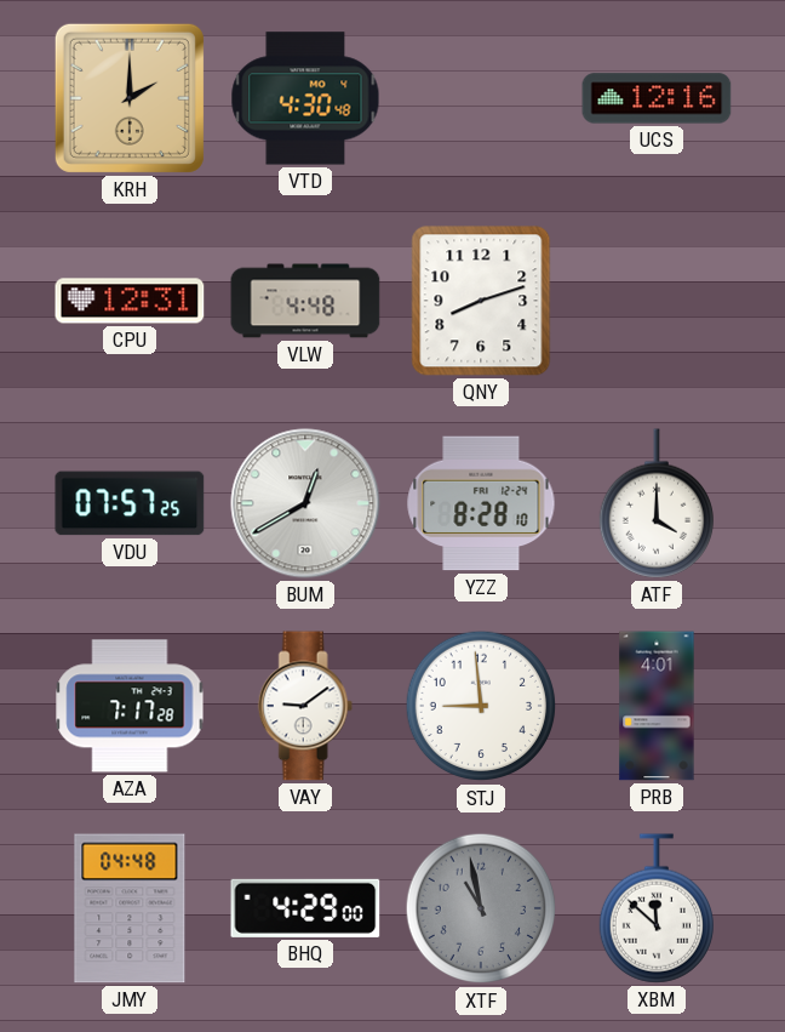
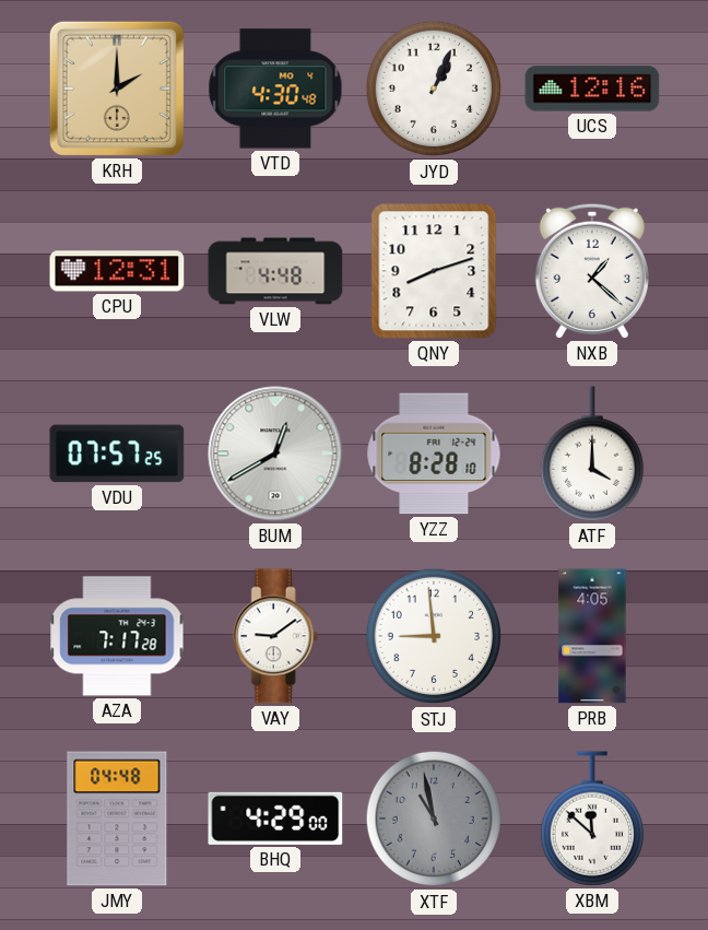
JYD: none -> 1:04
NXB: none -> 1:22
PRB: 4:01 -> 4:05
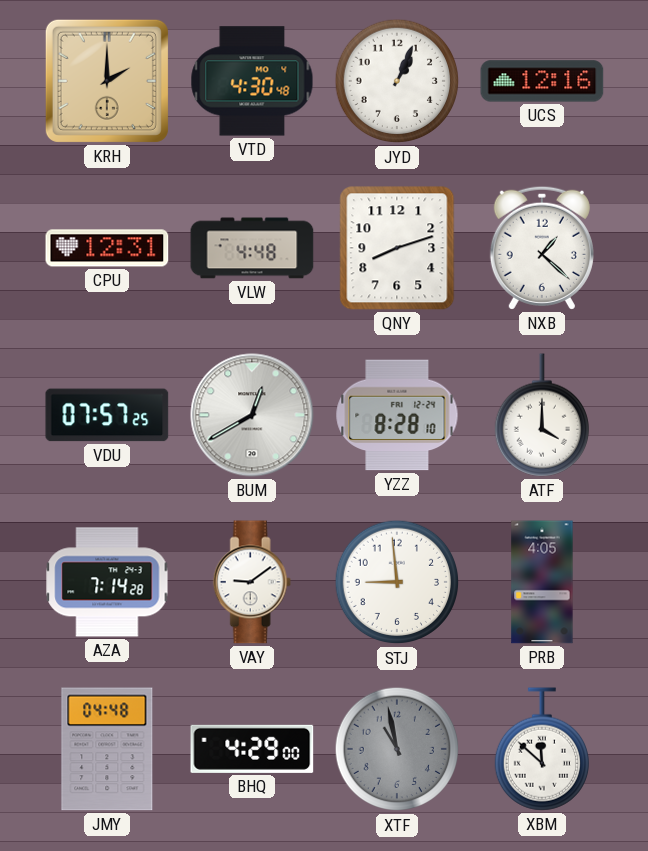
AZA: 7:17 -> 7:14
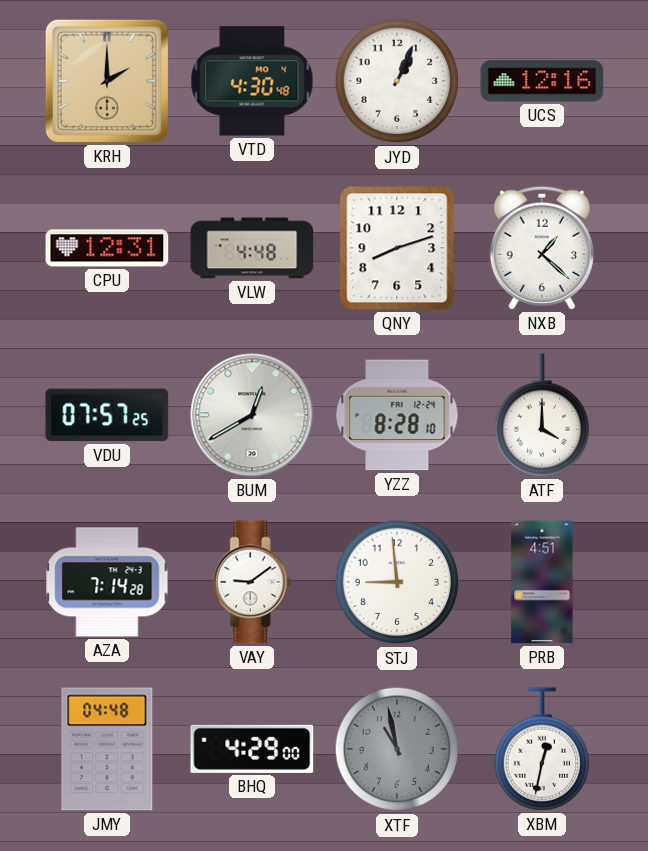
PRB: 4:05 -> 4:51
XBM: 11:52 -> 12:32
